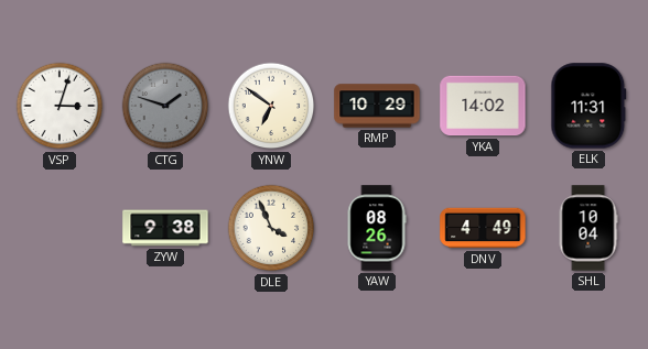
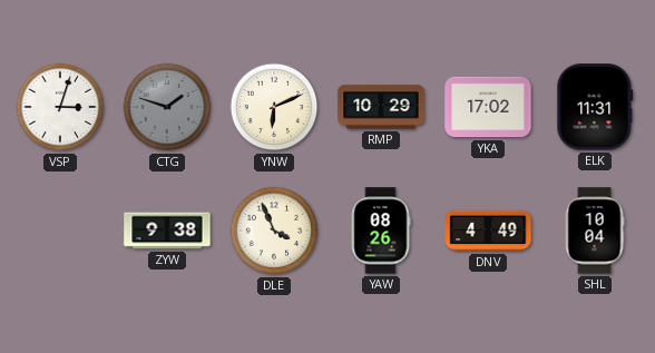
YNW: 6:51 -> 6:11
YKA: 14:02 -> 17:02
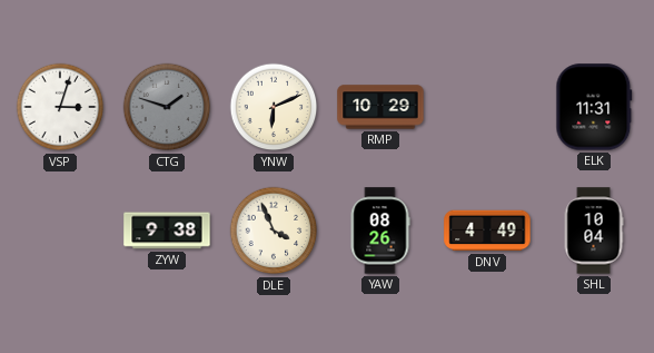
YKA: 17:02 -> none
